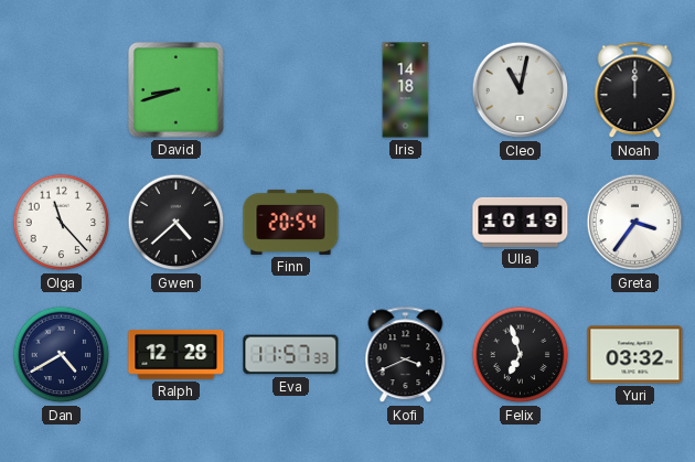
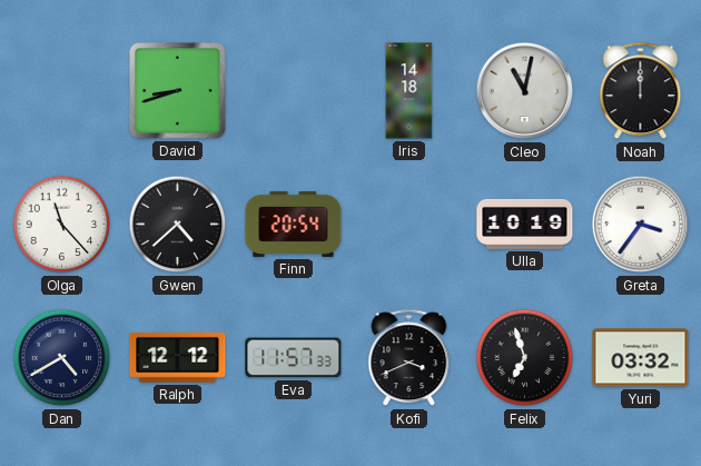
Ralph: 12:28 -> 12:12
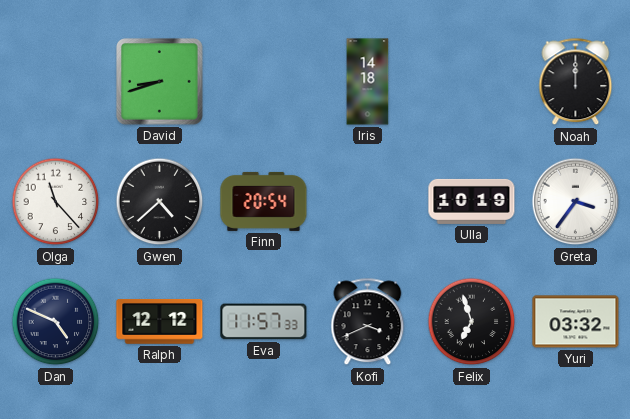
Cleo: 11:02 -> none
Dan: 4:40 -> 4:49
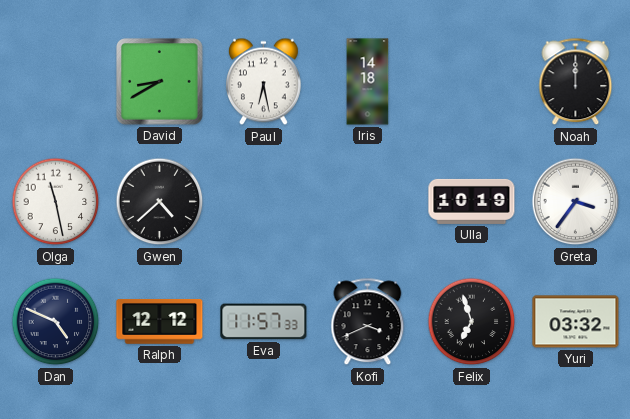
David: 8:42 -> 8:40
Paul: none -> 6:28
Olga: 11:23 -> 11:28
Finn: 20:54 -> none
